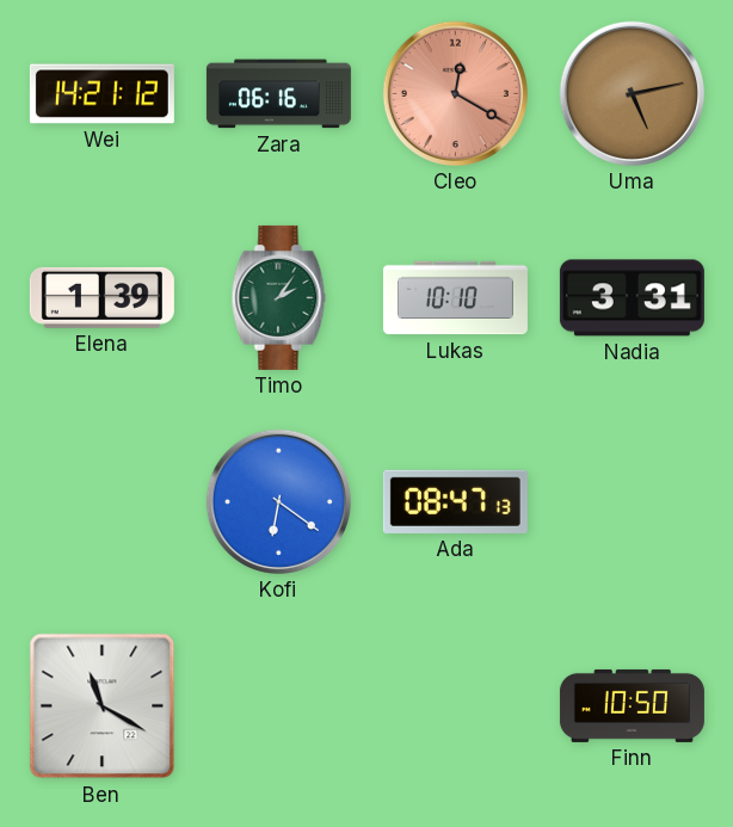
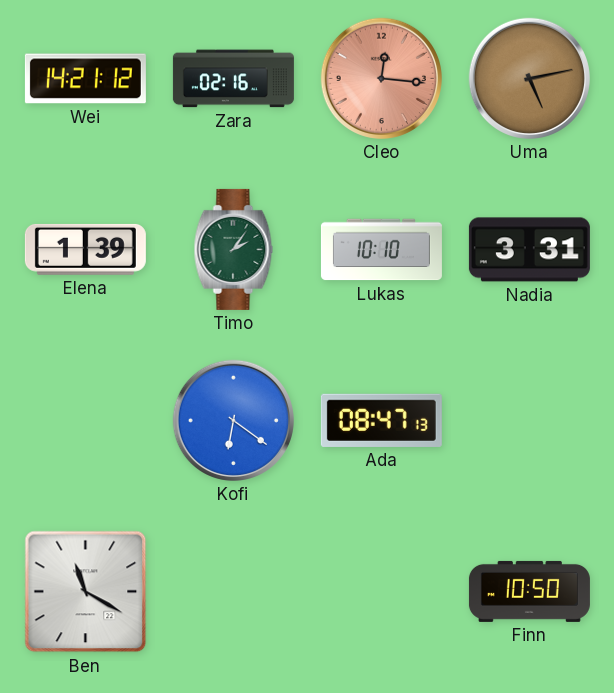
Zara: 06:16 -> 02:16
Cleo: 12:20 -> 12:16
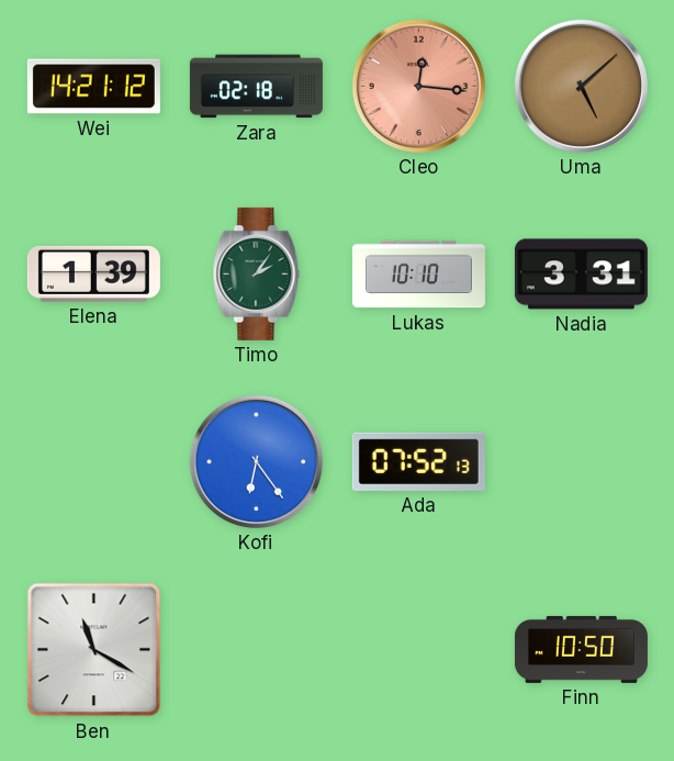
Zara: 02:16 -> 02:18
Uma: 5:13 -> 5:08
Kofi: 6:21 -> 6:24
Ada: 08:47 -> 07:52
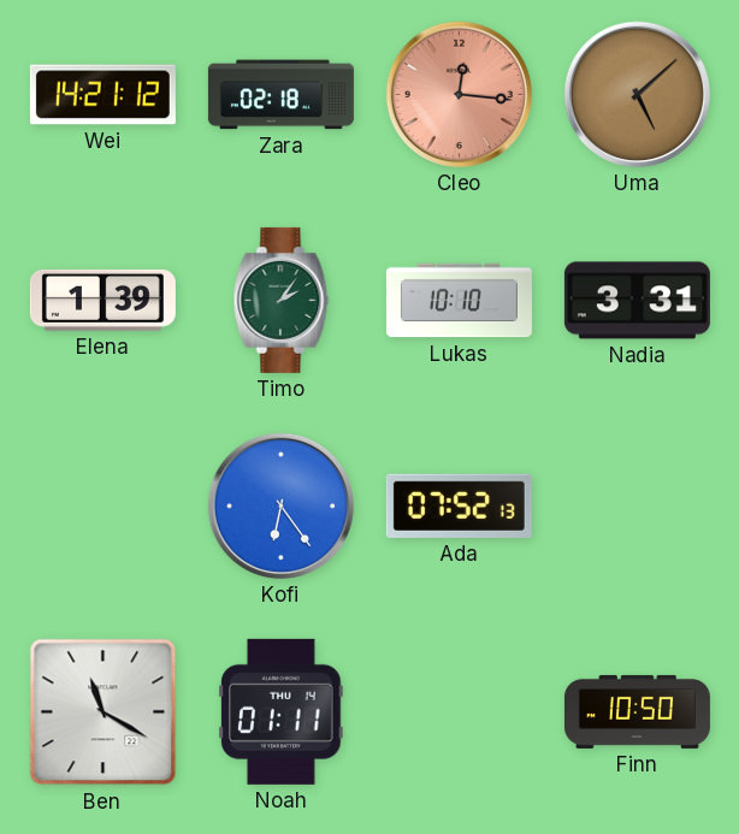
Noah: none -> 01:11
